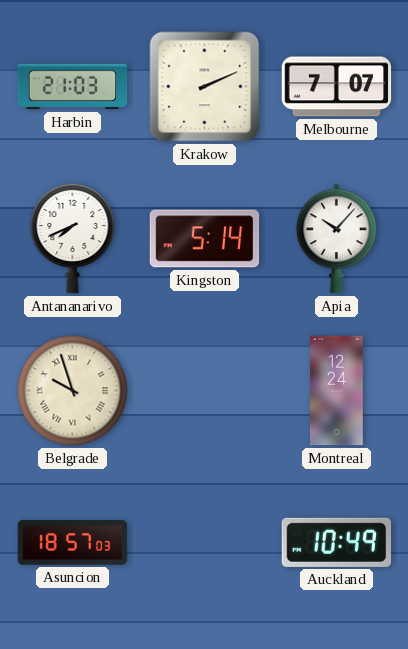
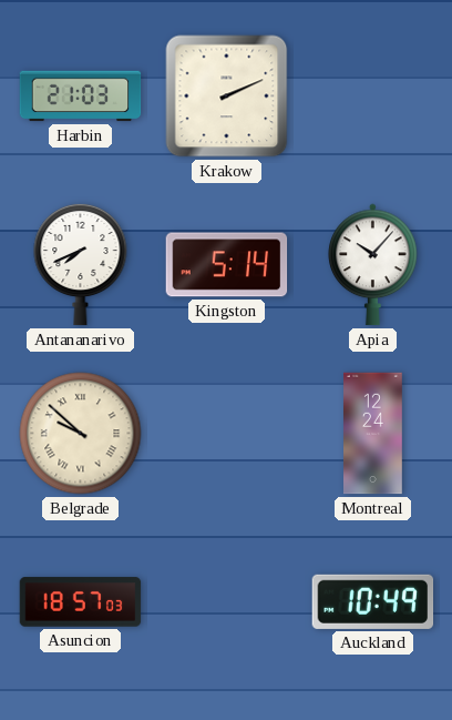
Melbourne: 7:07 -> none
Belgrade: 9:57 -> 9:52
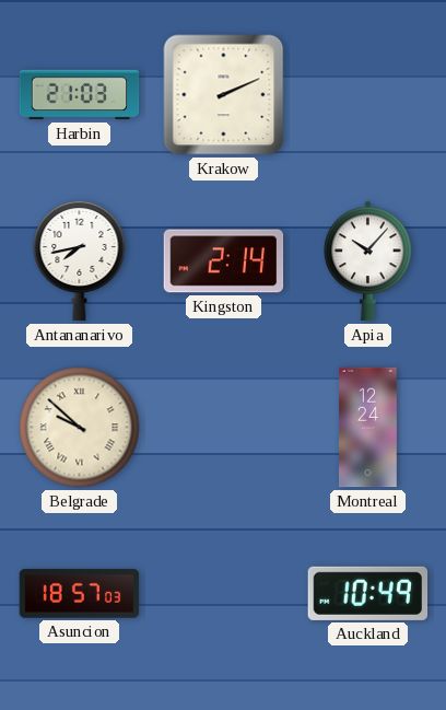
Antananarivo: 7:41 -> 7:43
Kingston: 5:14 -> 2:14
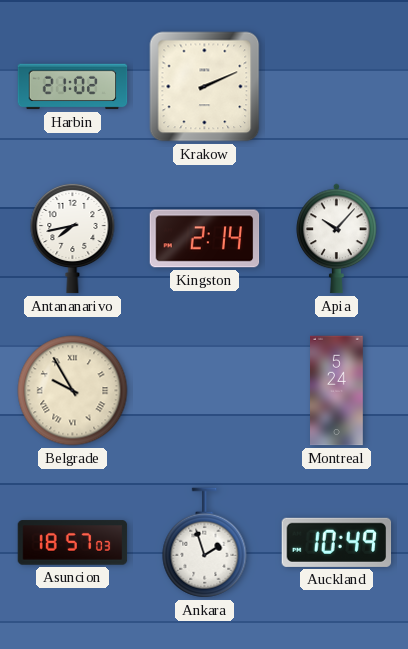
Harbin: 21:03 -> 21:02
Belgrade: 9:52 -> 9:55
Montreal: 12:24 -> 5:24
Ankara: none -> 1:57
